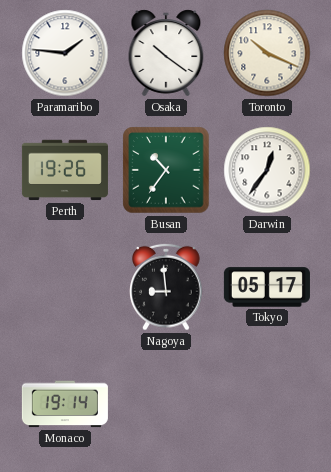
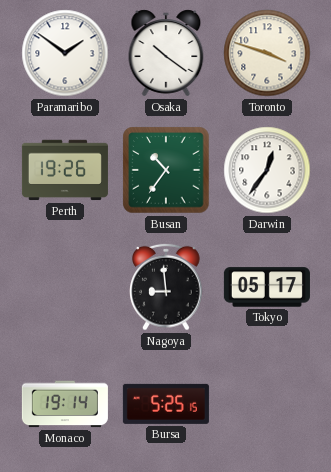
Paramaribo: 1:46 -> 1:51
Toronto: 10:19 -> 3:48
Bursa: none -> 5:25
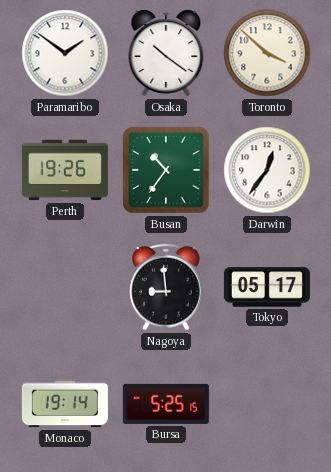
Toronto: 3:48 -> 3:52
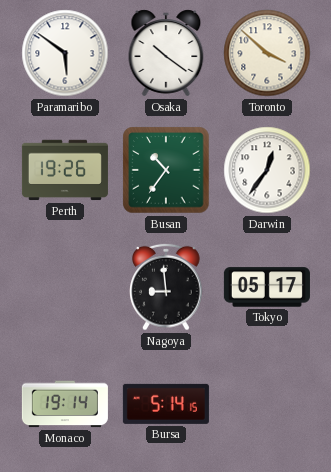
Paramaribo: 1:51 -> 5:51
Bursa: 5:25 -> 5:14
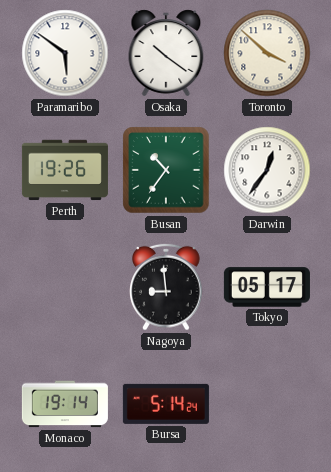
Bursa: 5:14:15 -> 5:14:24
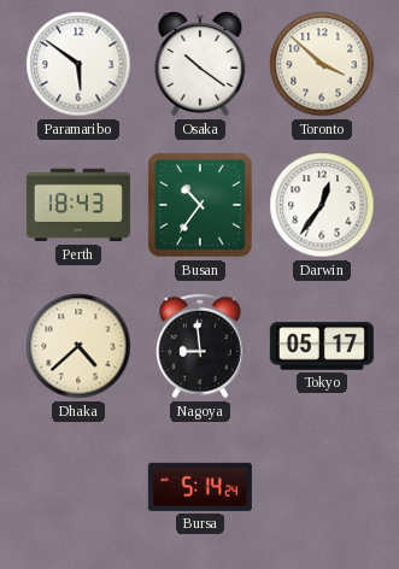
Perth: 19:26 -> 18:43
Dhaka: none -> 4:38
Monaco: 19:14 -> none
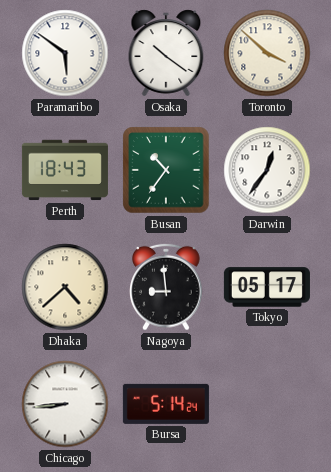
Chicago: none -> 8:44
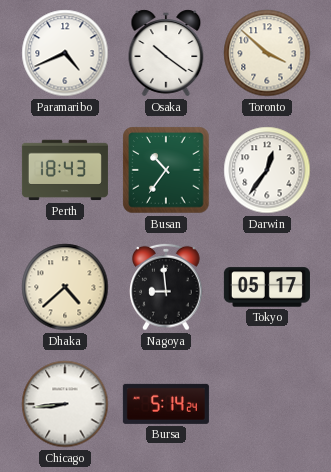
Paramaribo: 5:51 -> 4:41
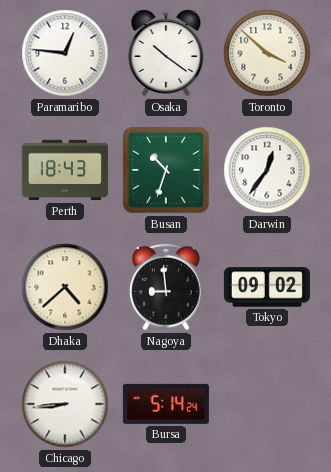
Paramaribo: 4:41 -> 12:46
Busan: 10:36 -> 10:33
Tokyo: 05:17 -> 09:02
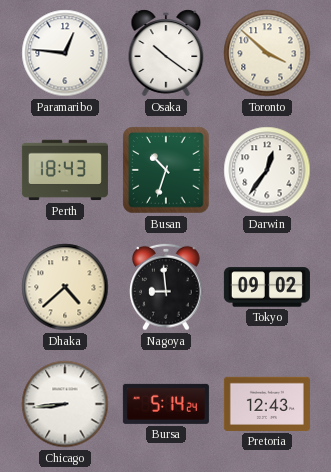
Pretoria: none -> 12:43
